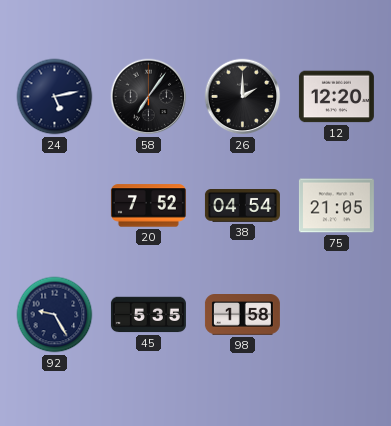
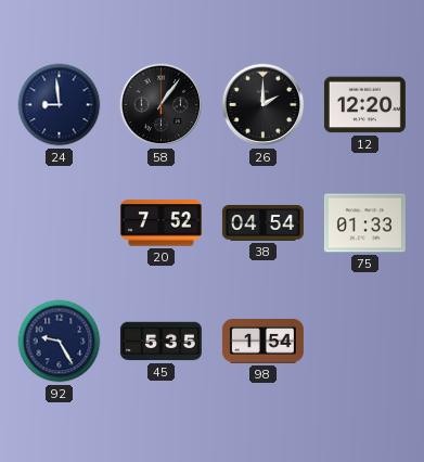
24: 5:13 -> 8:59
58: 7:06 -> 1:06
75: 21:05 -> 01:33
98: 1:58 -> 1:54
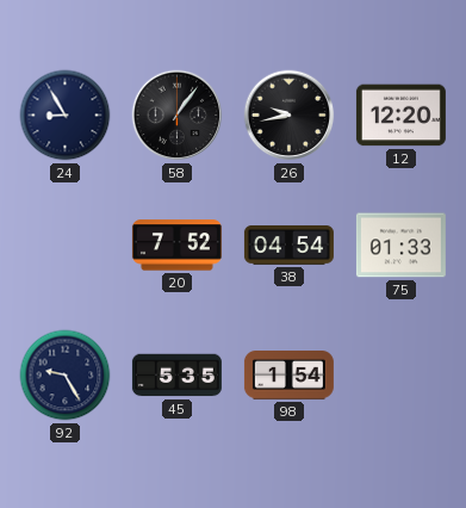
24: 8:59 -> 8:55
26: 2:00 -> 9:43
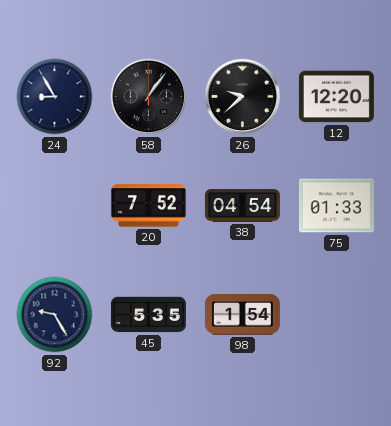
26: 9:43 -> 9:38
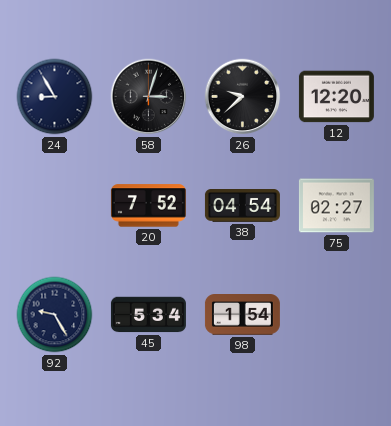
58: 1:06 -> 3:03
75: 01:33 -> 02:27
45: 5:35 -> 5:34
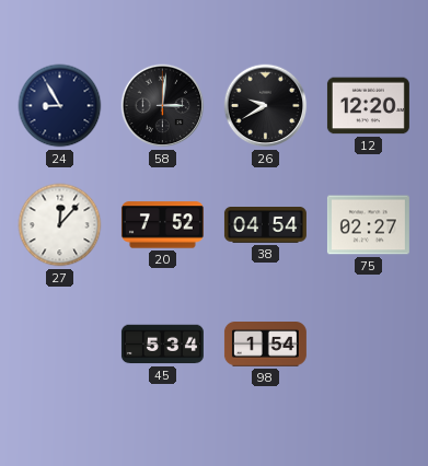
58: 3:03 -> 3:01
26: 9:38 -> 9:40
27: none -> 12:07
92: 9:25 -> none
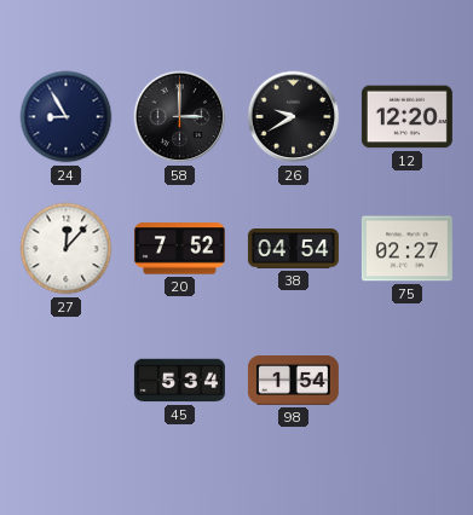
58: 3:01 -> 3:00
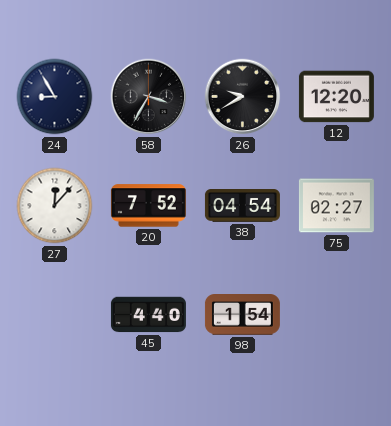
58: 3:00 -> 3:35
45: 5:34 -> 4:40
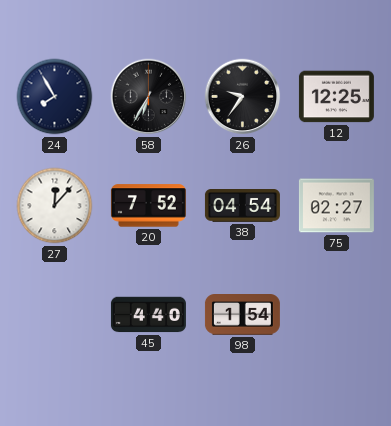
24: 8:55 -> 7:55
58: 3:35 -> 6:35
26: 9:40 -> 9:36
12: 12:20 -> 12:25
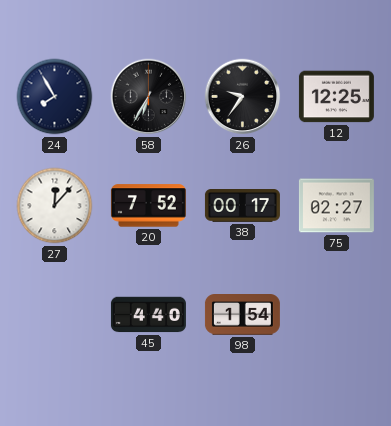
38: 04:54 -> 00:17
